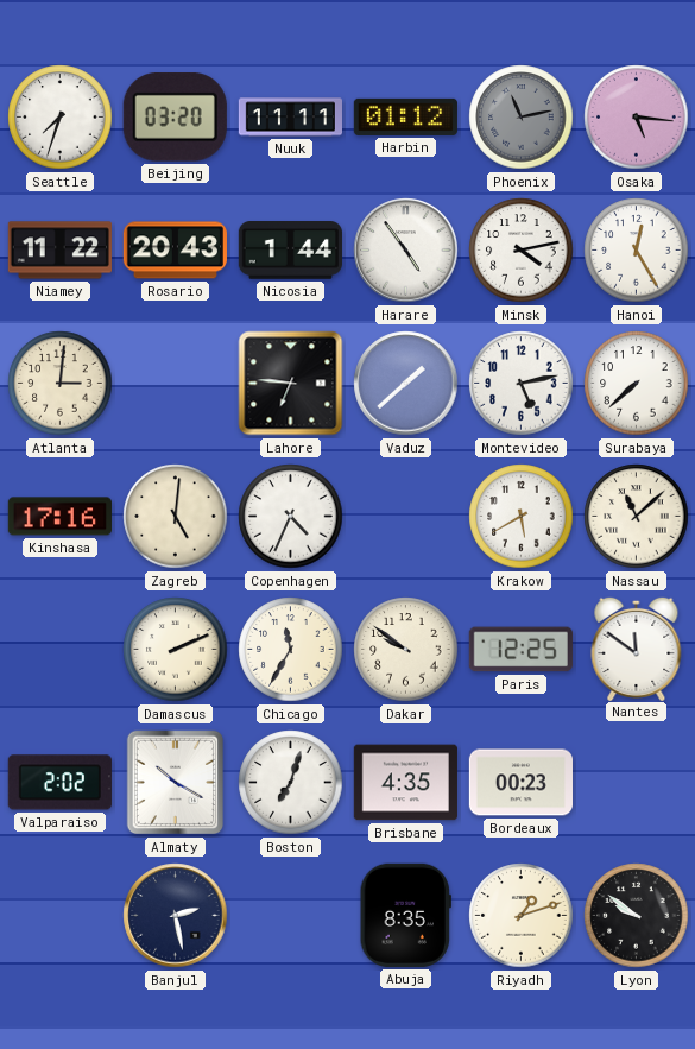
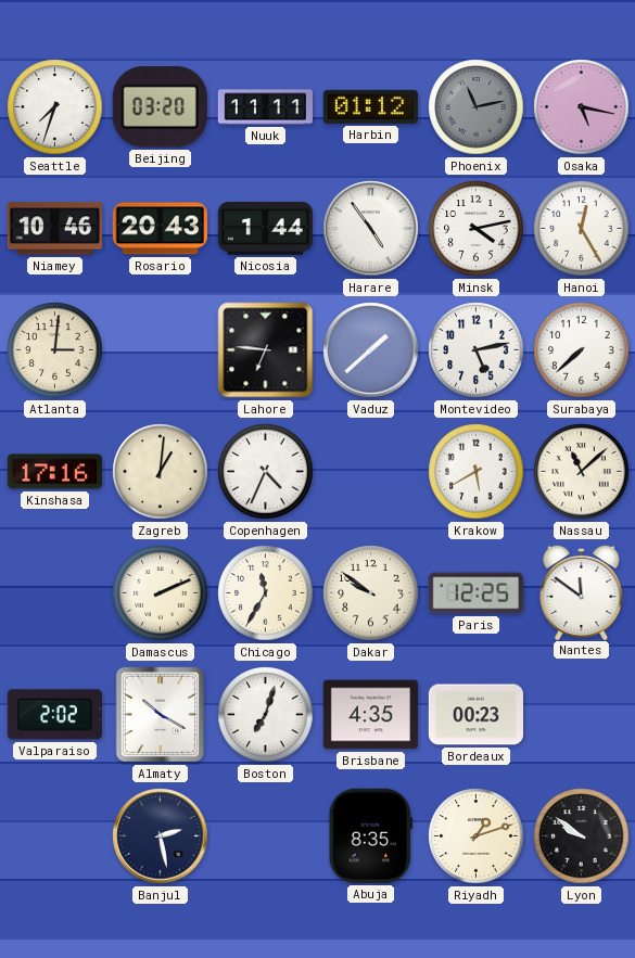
Osaka: 5:16 -> 5:17
Niamey: 11:22 -> 10:46
Zagreb: 5:01 -> 1:01
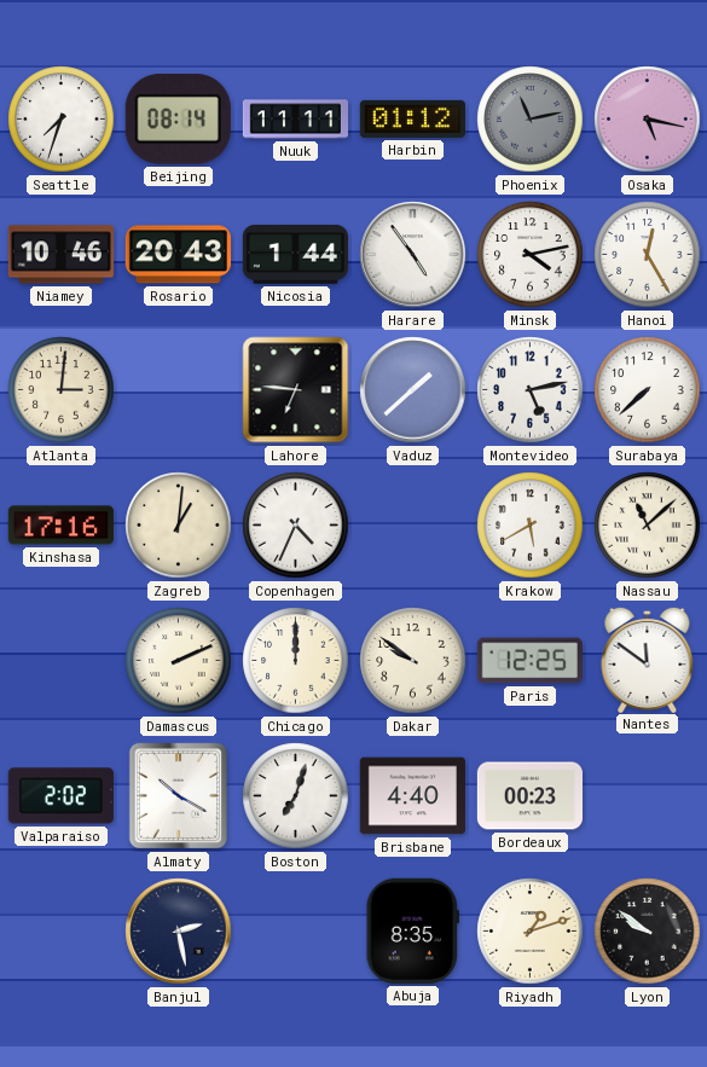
Beijing: 03:20 -> 08:14
Chicago: 11:35 -> 12:00
Brisbane: 4:35 -> 4:40
